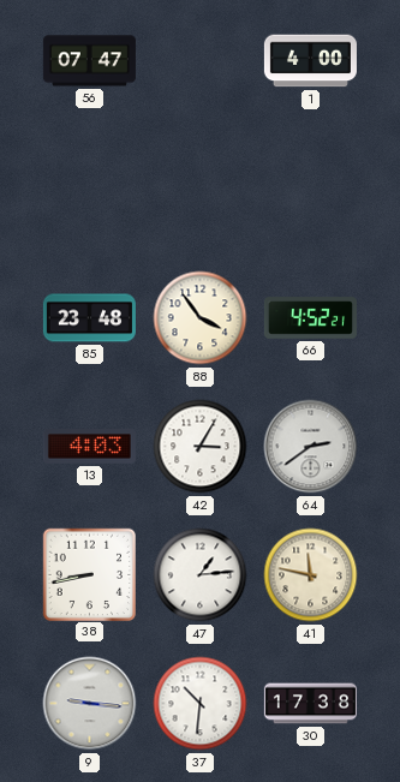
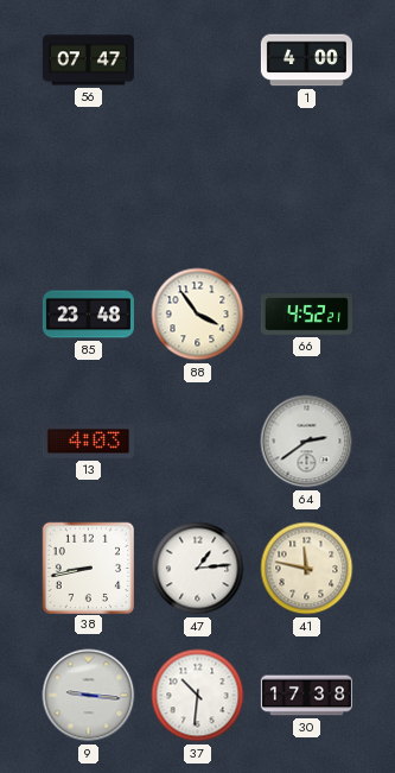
42: 3:05 -> none
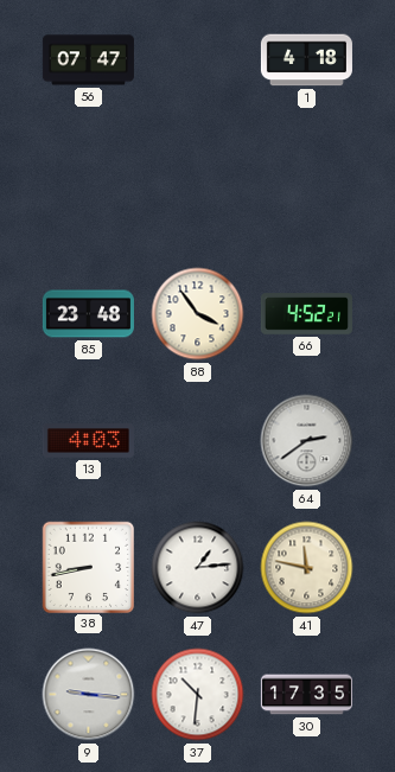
1: 4:00 -> 4:18
30: 17:38 -> 17:35
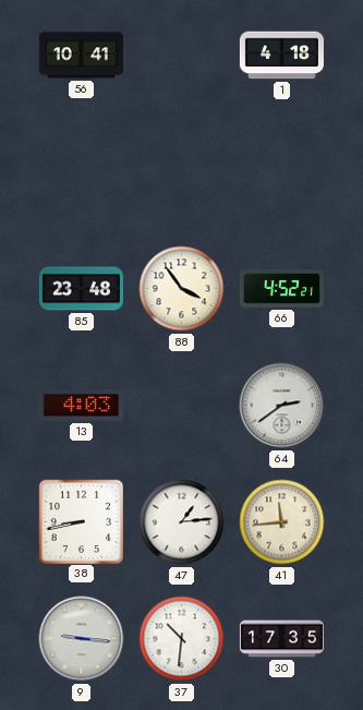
56: 07:47 -> 10:41
41: 11:47 -> 11:44
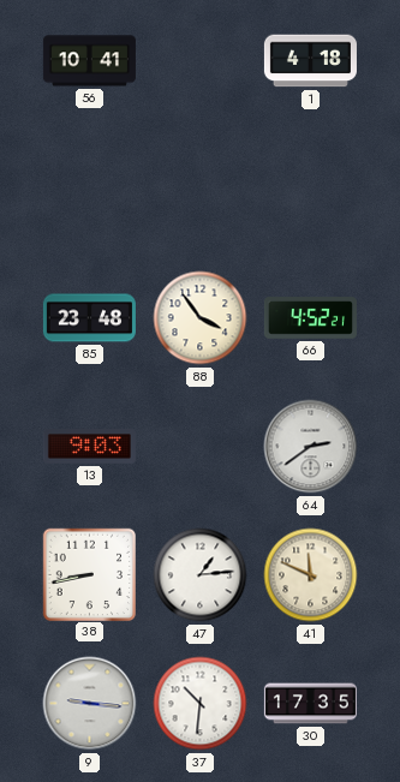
13: 4:03 -> 9:03
41: 11:44 -> 11:49
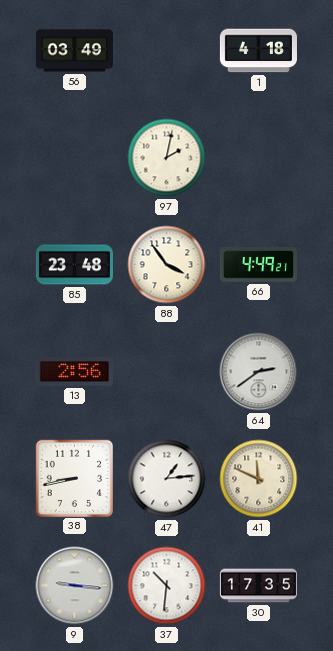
56: 10:41 -> 03:49
97: none -> 2:02
66: 4:52 -> 4:49
13: 9:03 -> 2:56
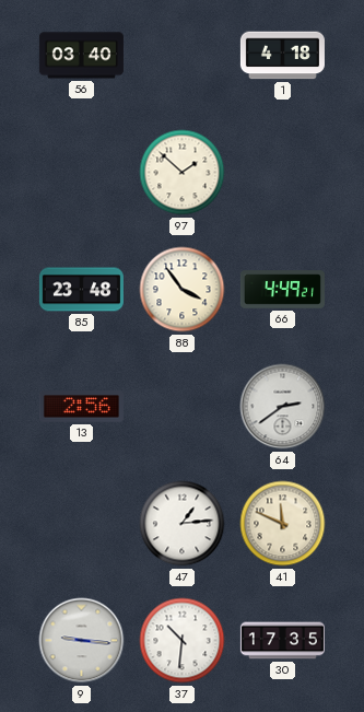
56: 03:49 -> 03:40
97: 2:02 -> 1:52
38: 8:43 -> none
